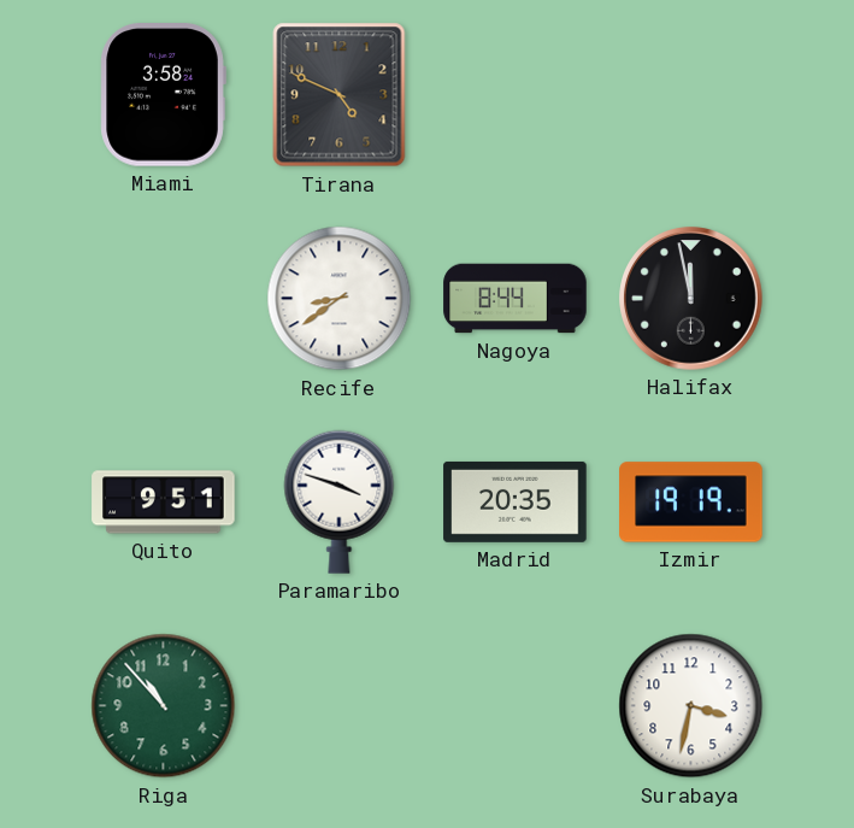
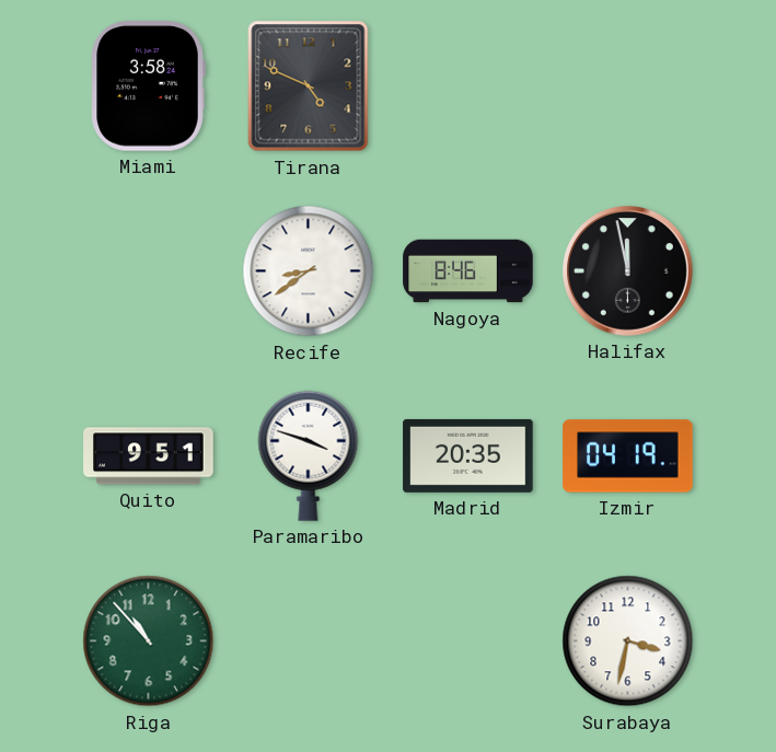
Nagoya: 8:44 -> 8:46
Izmir: 19:19 -> 04:19
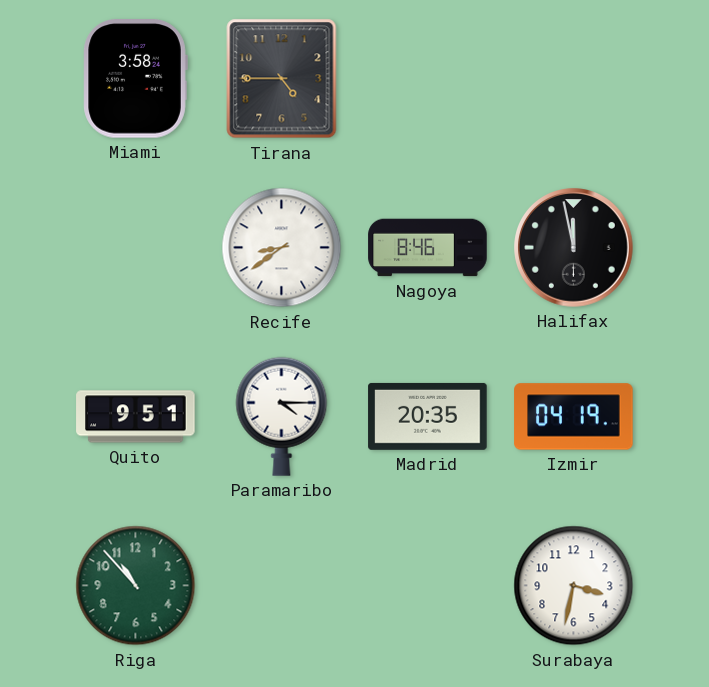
Tirana: 4:49 -> 4:45
Paramaribo: 3:48 -> 4:15
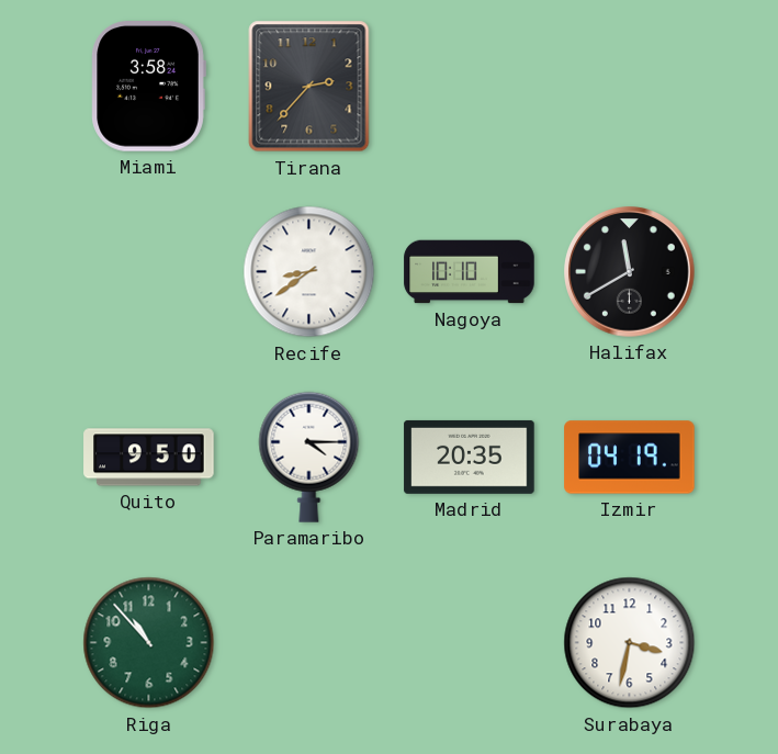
Tirana: 4:45 -> 2:37
Nagoya: 8:46 -> 10:10
Halifax: 11:58 -> 11:40
Quito: 9:51 -> 9:50
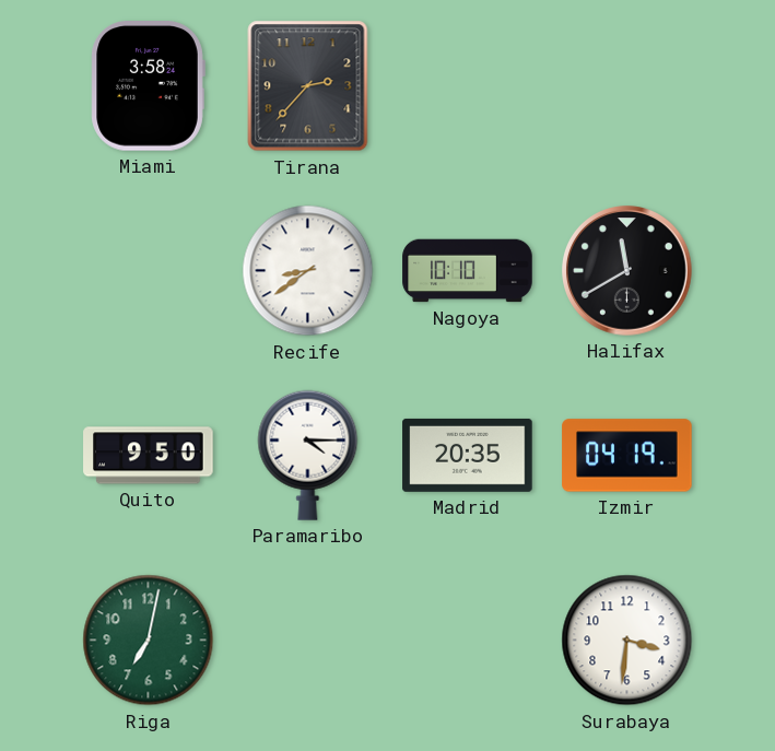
Riga: 10:53 -> 7:02
Surabaya: 3:32 -> 3:31
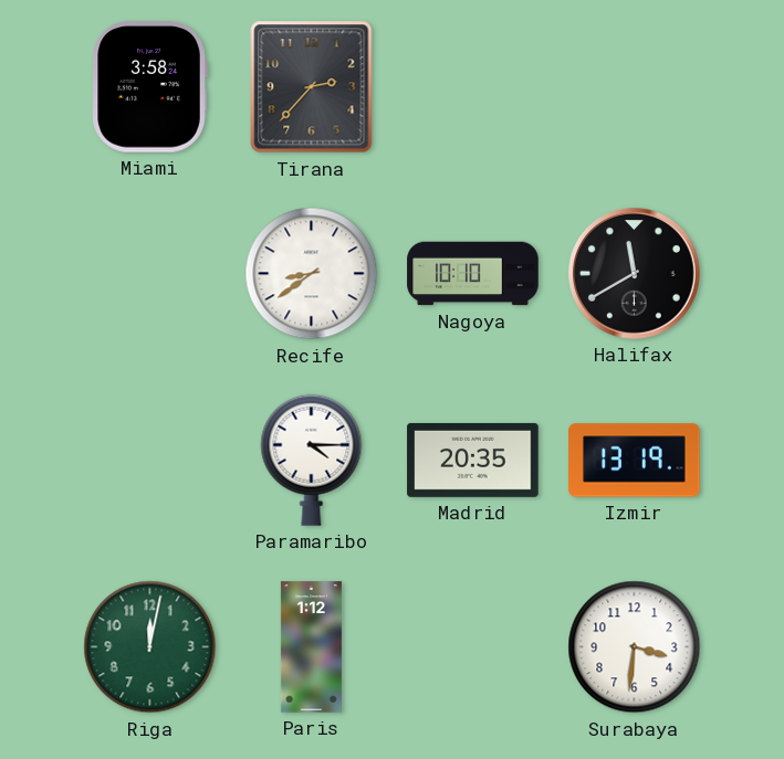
Quito: 9:50 -> none
Izmir: 04:19 -> 13:19
Riga: 7:02 -> 12:02
Paris: none -> 1:12
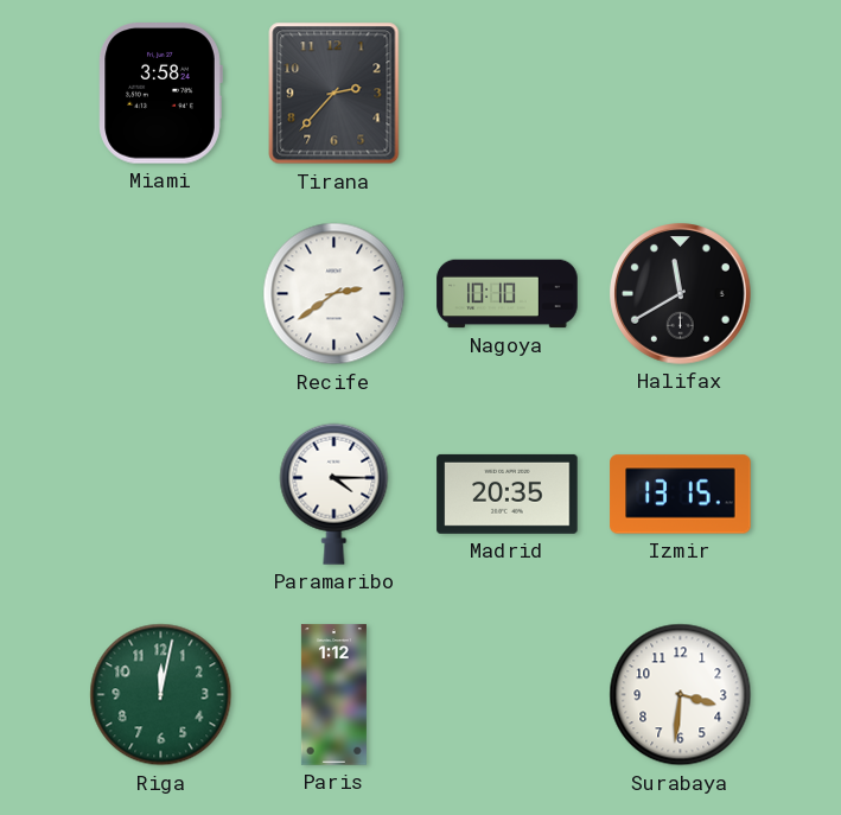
Recife: 8:39 -> 2:39
Izmir: 13:19 -> 13:15
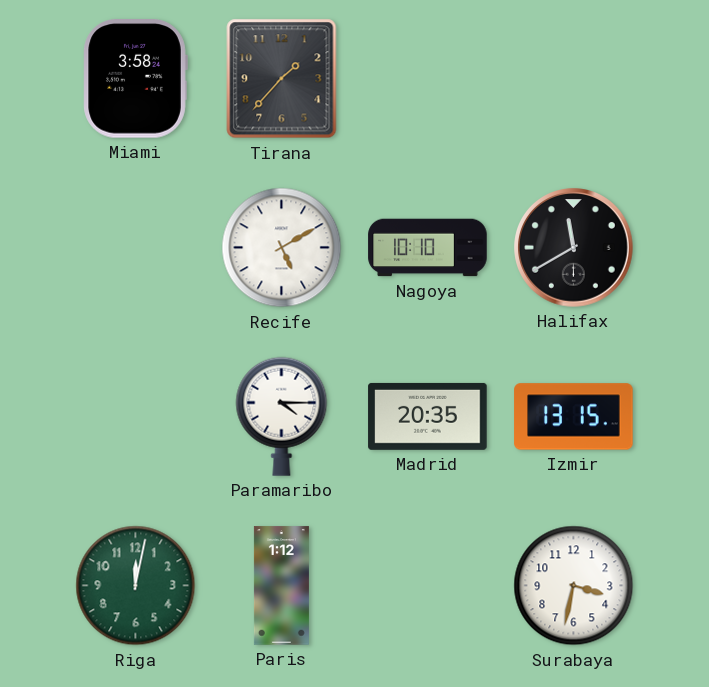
Tirana: 2:37 -> 1:37
Recife: 2:39 -> 5:10
Surabaya: 3:31 -> 3:32
